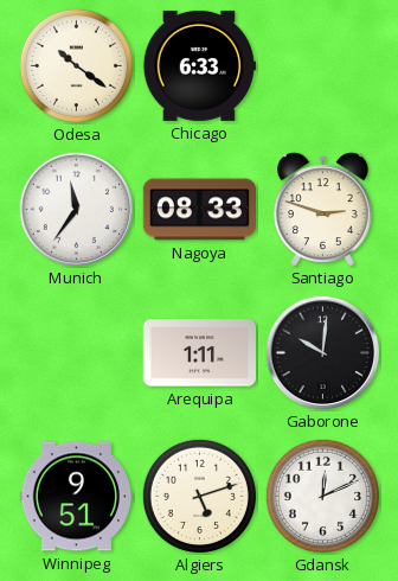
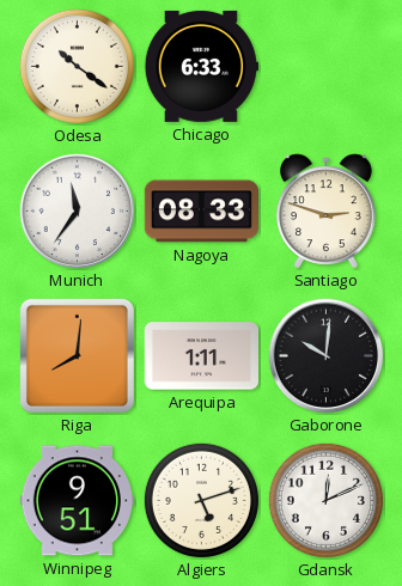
Riga: none -> 8:01
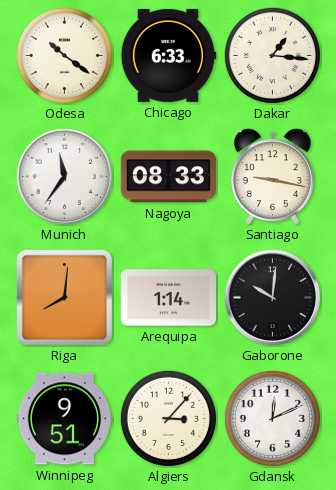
Dakar: none -> 1:16
Santiago: 2:48 -> 9:17
Arequipa: 1:11 -> 1:14
Algiers: 5:12 -> 3:07
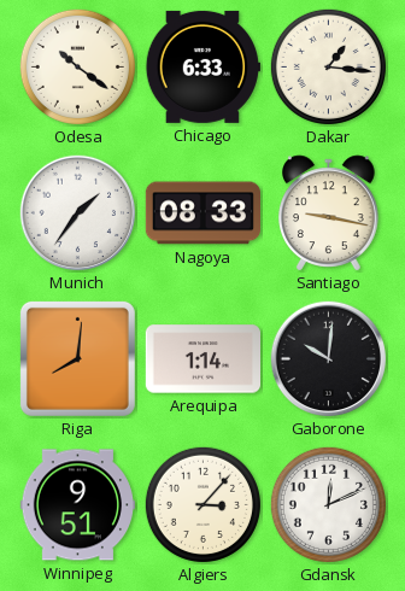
Munich: 11:36 -> 1:36
